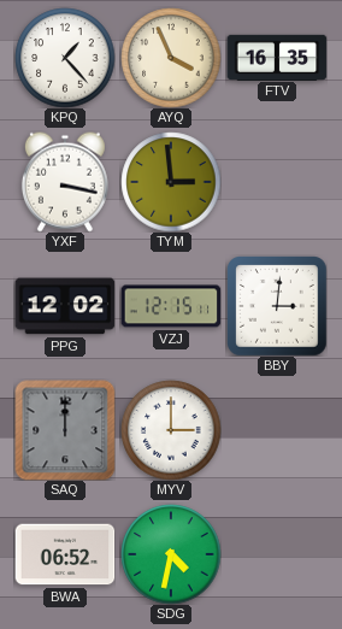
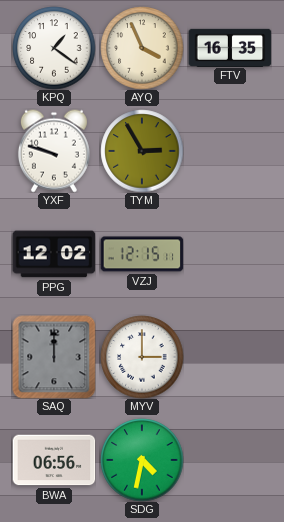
KPQ: 1:23 -> 1:21
YXF: 3:17 -> 9:48
TYM: 2:59 -> 2:55
BBY: 3:01 -> none
BWA: 06:52 -> 06:56
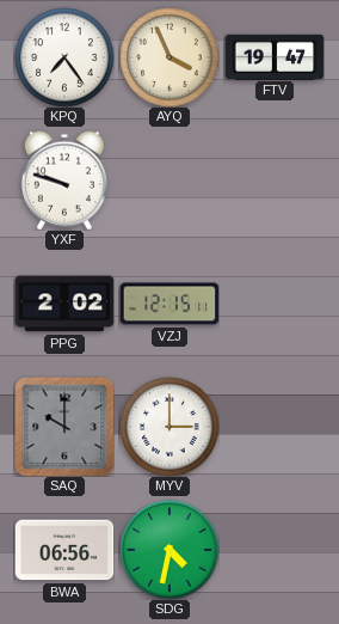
KPQ: 1:21 -> 7:24
FTV: 16:35 -> 19:47
TYM: 2:55 -> none
PPG: 12:02 -> 2:02
SAQ: 12:00 -> 10:00
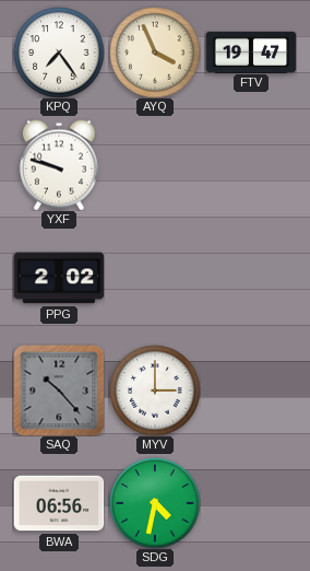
VZJ: 12:15 -> none
SAQ: 10:00 -> 10:23
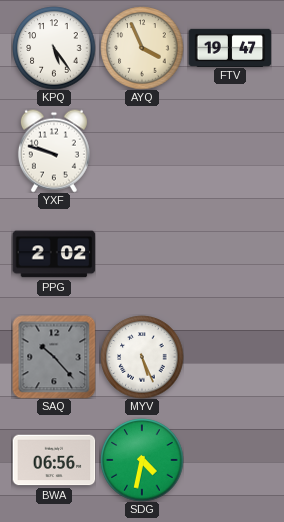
KPQ: 7:24 -> 5:24
MYV: 3:00 -> 5:26
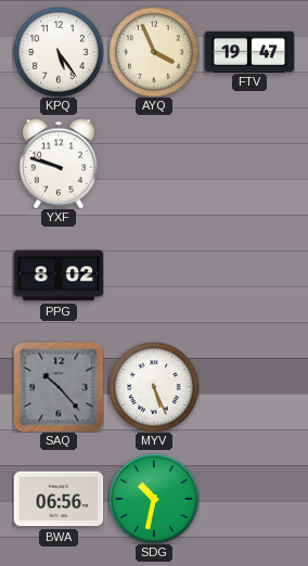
PPG: 2:02 -> 8:02
SDG: 4:32 -> 10:32
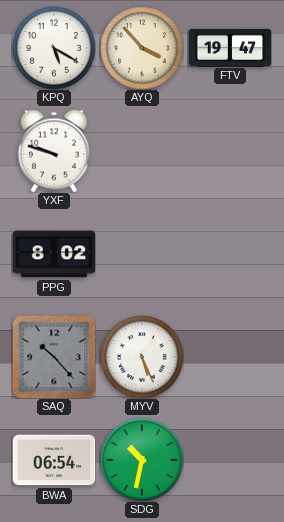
KPQ: 5:24 -> 5:20
AYQ: 3:56 -> 3:53
BWA: 06:56 -> 06:54
